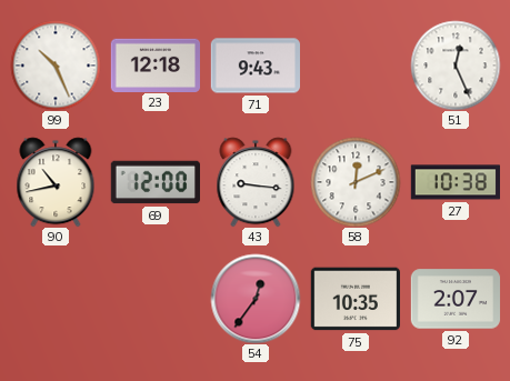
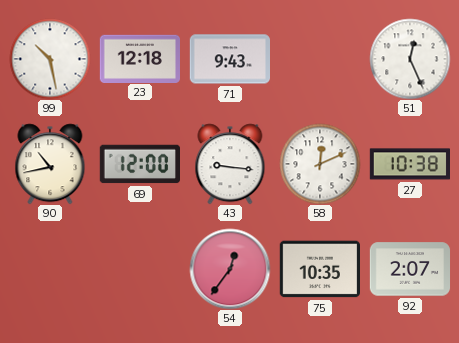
99: 10:26 -> 10:28
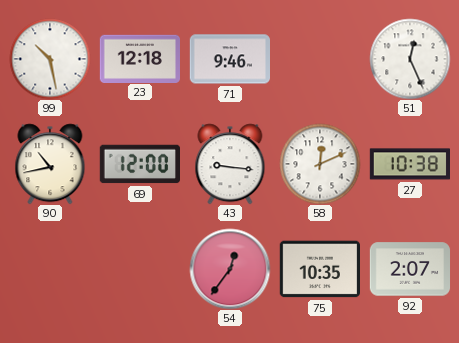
71: 9:43 -> 9:46
